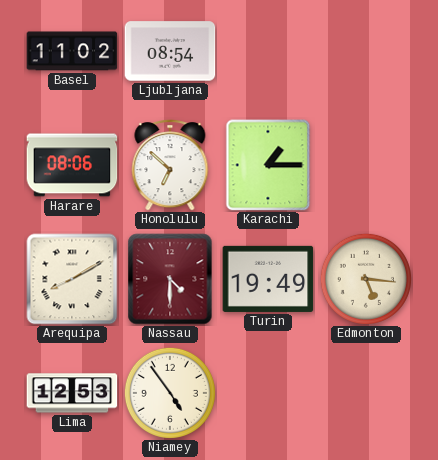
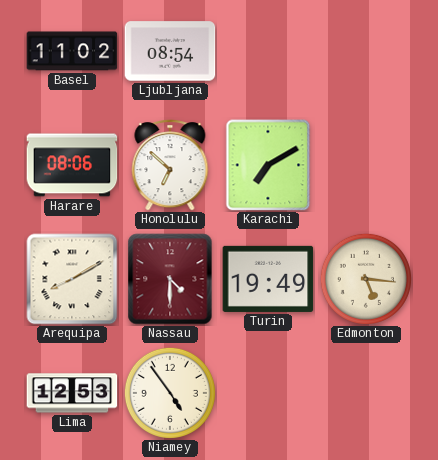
Karachi: 1:15 -> 7:10
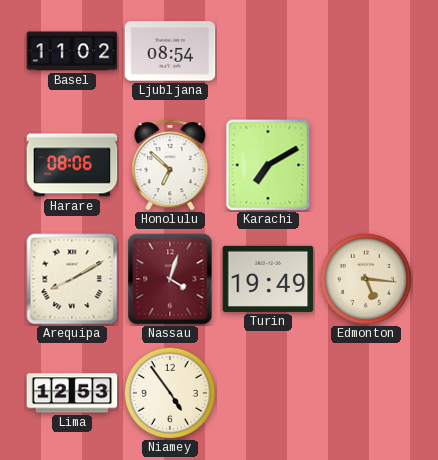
Nassau: 4:30 -> 4:03
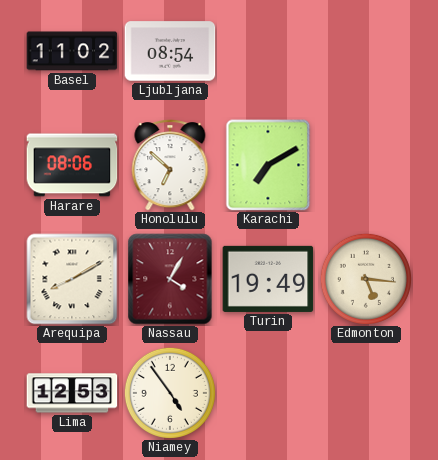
Nassau: 4:03 -> 4:05
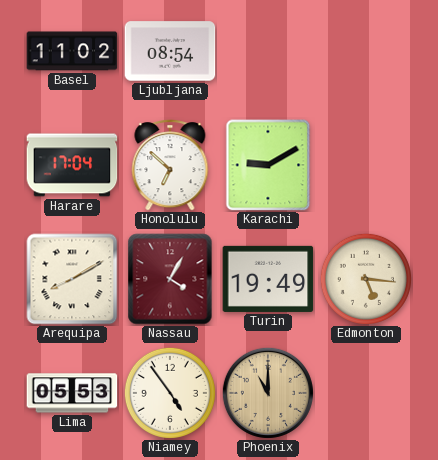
Harare: 08:06 -> 17:04
Karachi: 7:10 -> 9:10
Lima: 12:53 -> 05:53
Phoenix: none -> 11:00
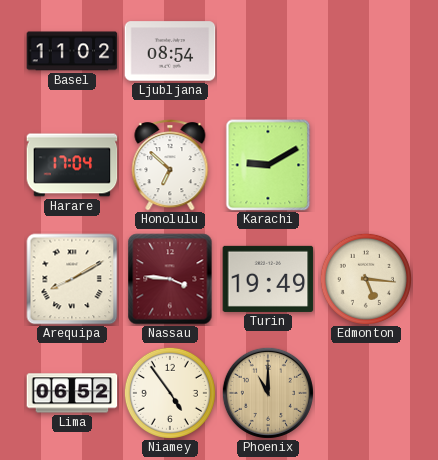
Nassau: 4:05 -> 3:46
Lima: 05:53 -> 06:52
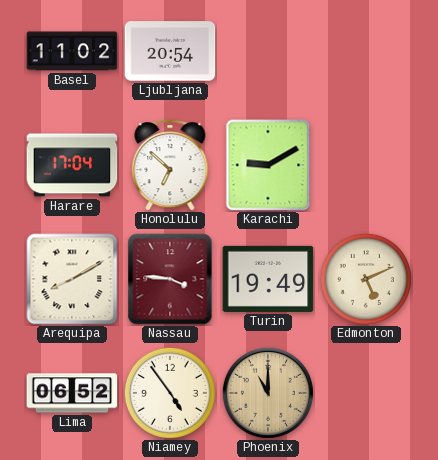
Ljubljana: 08:54 -> 20:54
Edmonton: 5:16 -> 5:11
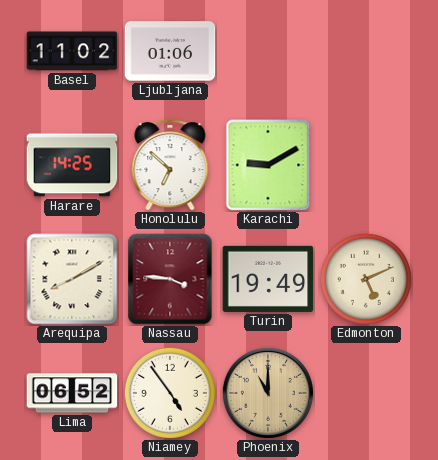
Ljubljana: 20:54 -> 01:06
Harare: 17:04 -> 14:25
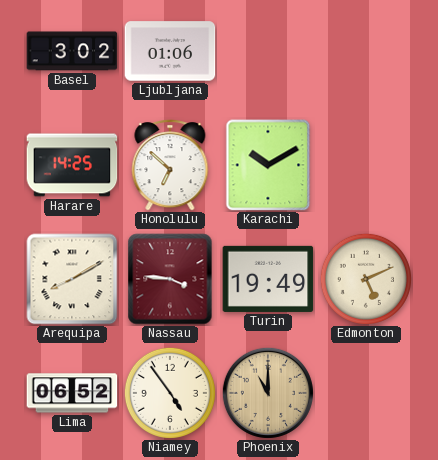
Basel: 11:02 -> 3:02
Karachi: 9:10 -> 10:10
